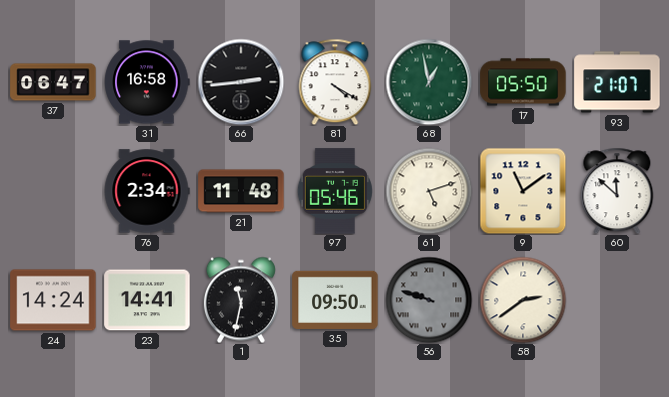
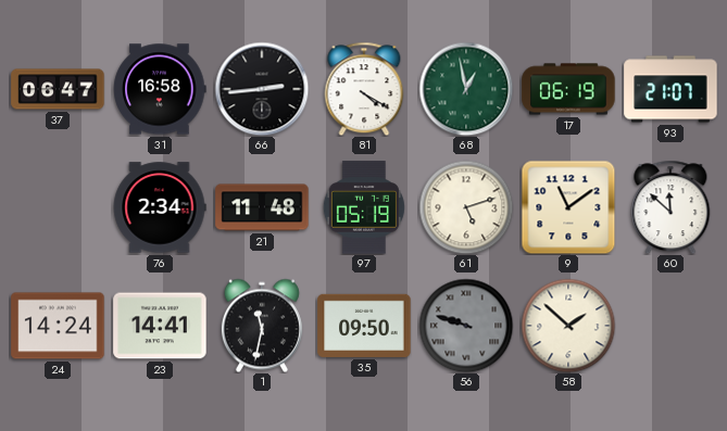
17: 05:50 -> 06:19
97: 05:46 -> 05:19
58: 2:39 -> 1:52
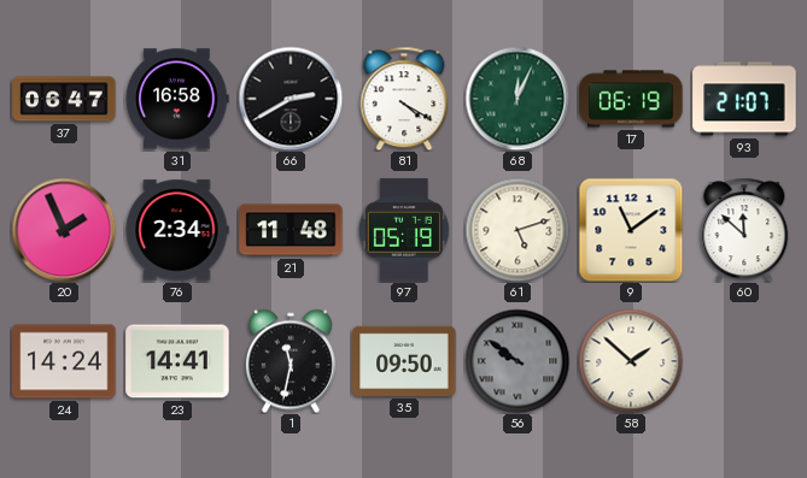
66: 2:44 -> 2:40
68: 12:58 -> 12:04
20: none -> 1:56
56: 9:48 -> 9:51
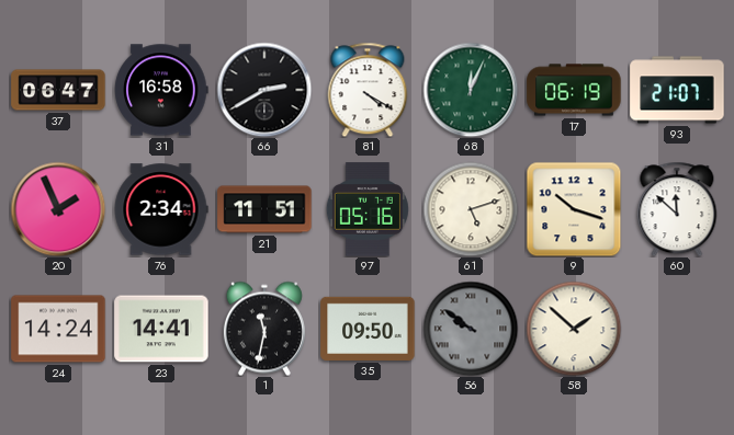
21: 11:48 -> 11:51
97: 05:19 -> 05:16
9: 11:09 -> 10:18
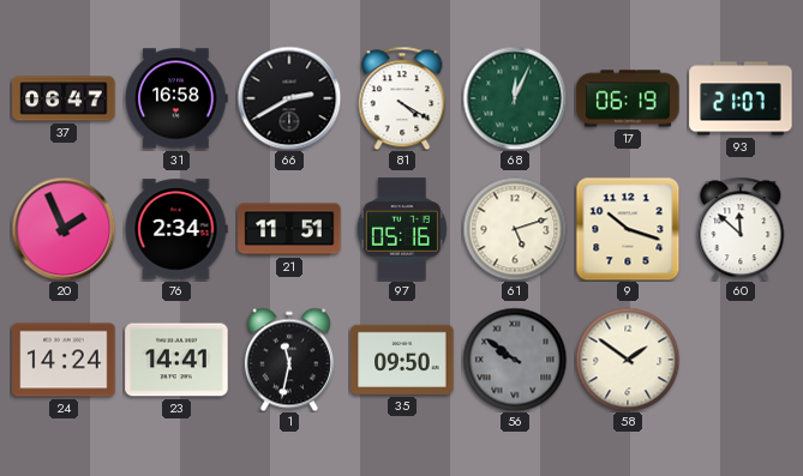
58: 1:52 -> 1:51
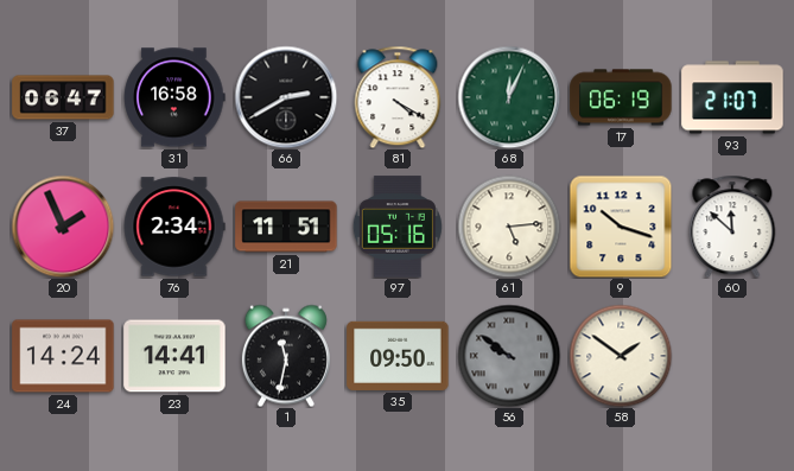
61: 5:12 -> 5:14
